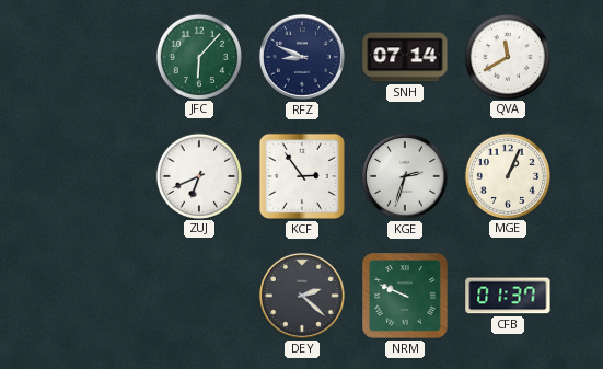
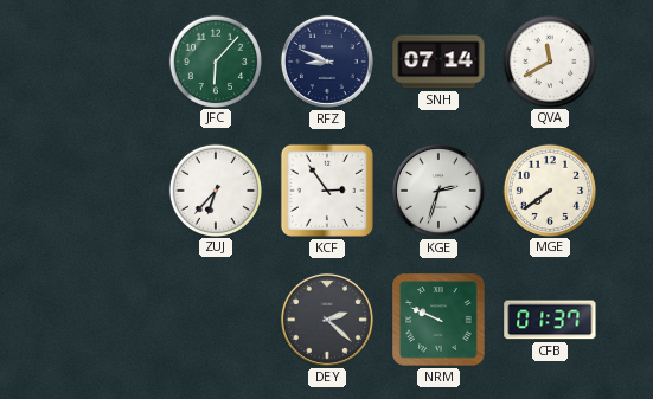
ZUJ: 6:41 -> 6:37
MGE: 1:04 -> 7:39
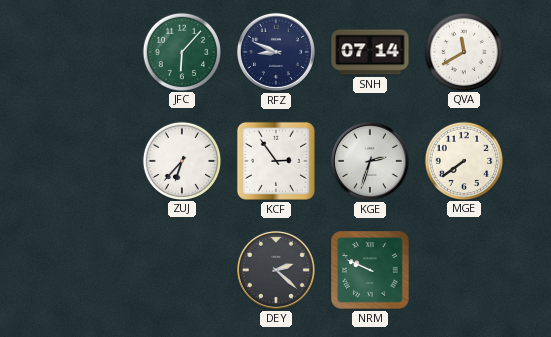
CFB: 01:37 -> none
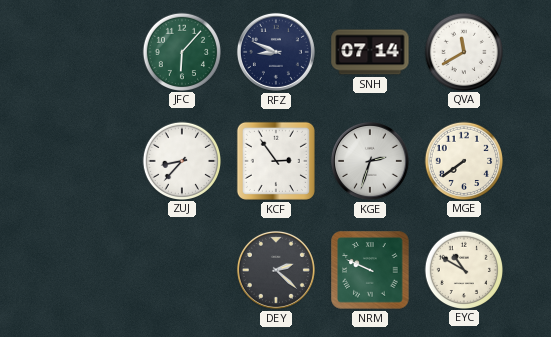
ZUJ: 6:37 -> 8:37
EYC: none -> 10:50
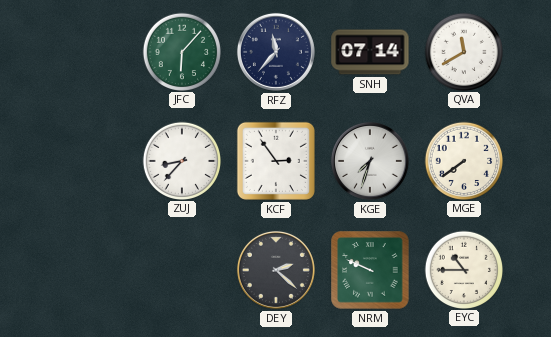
RFZ: 8:49 -> 11:37
KGE: 2:33 -> 7:33
EYC: 10:50 -> 10:45
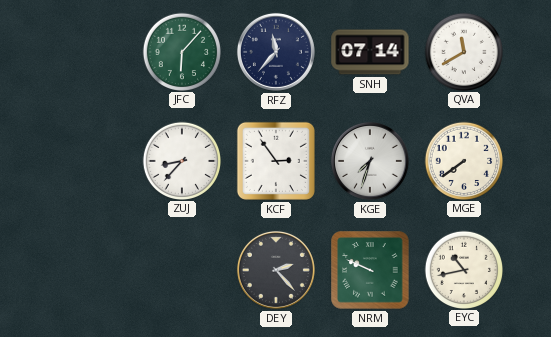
DEY: 2:22 -> 2:23
EYC: 10:45 -> 10:43
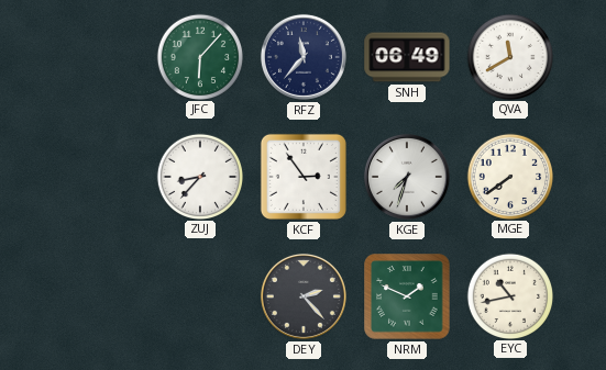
SNH: 07:14 -> 06:49
NRM: 9:49 -> 1:49
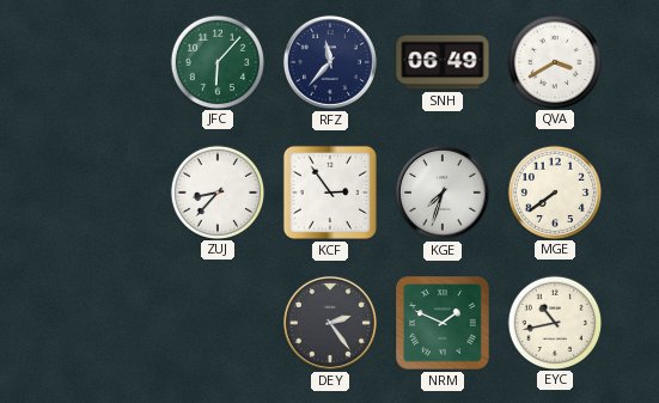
QVA: 11:40 -> 3:40
DEY: 2:23 -> 2:24
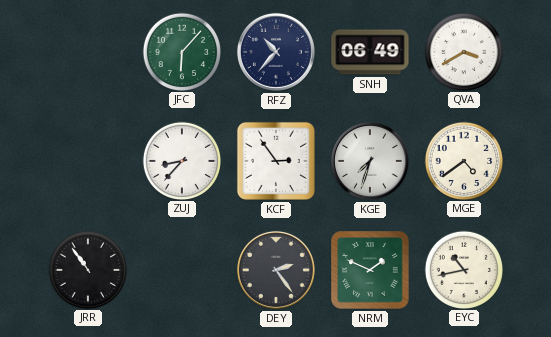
RFZ: 11:37 -> 10:37
MGE: 7:39 -> 4:39
JRR: none -> 10:54
